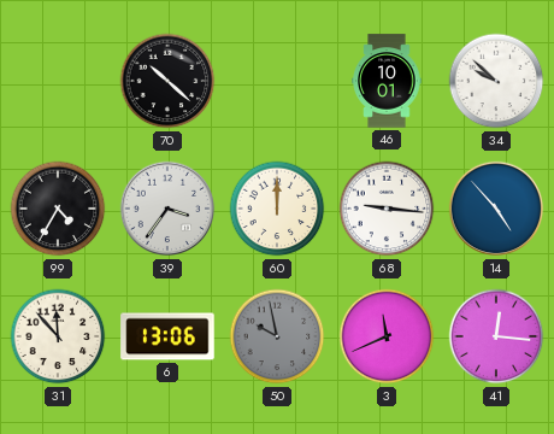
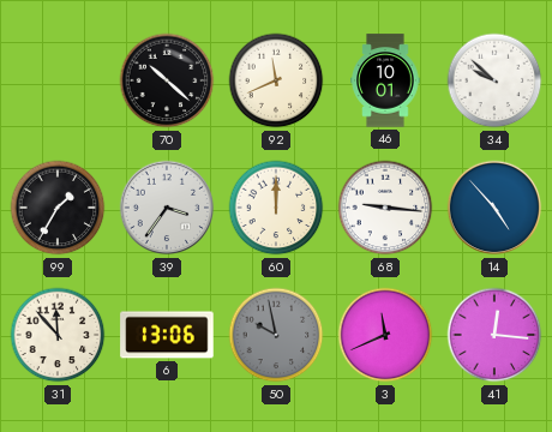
92: none -> 11:41
99: 4:35 -> 1:35
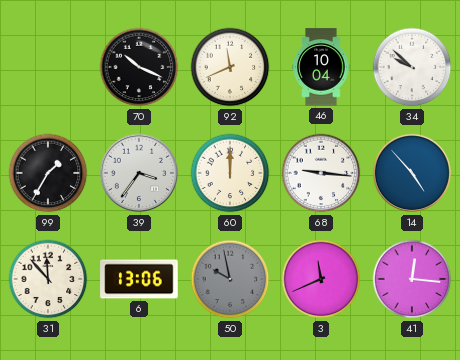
70: 10:22 -> 10:19
46: 10:01 -> 10:04
